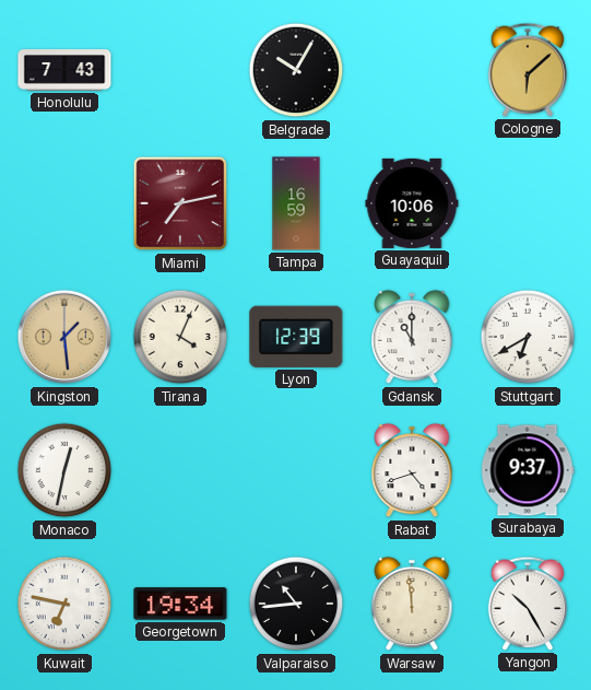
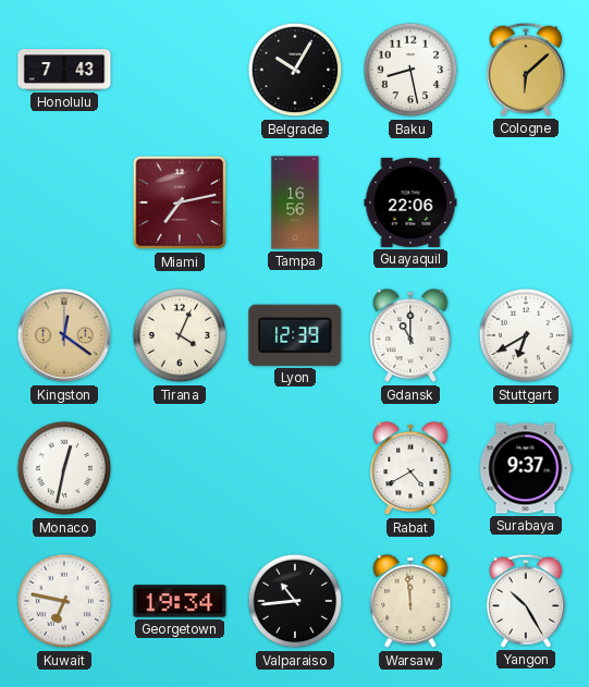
Baku: none -> 8:28
Tampa: 16:59 -> 16:56
Guayaquil: 10:06 -> 22:06
Kingston: 1:29 -> 12:21
Rabat: 4:42 -> 4:40
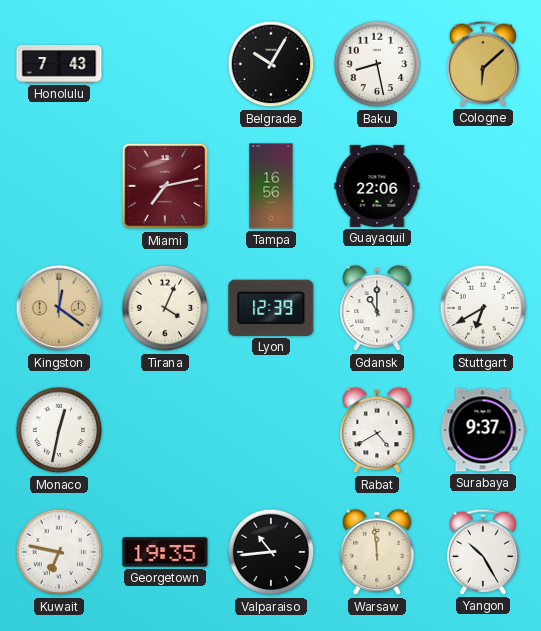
Georgetown: 19:34 -> 19:35
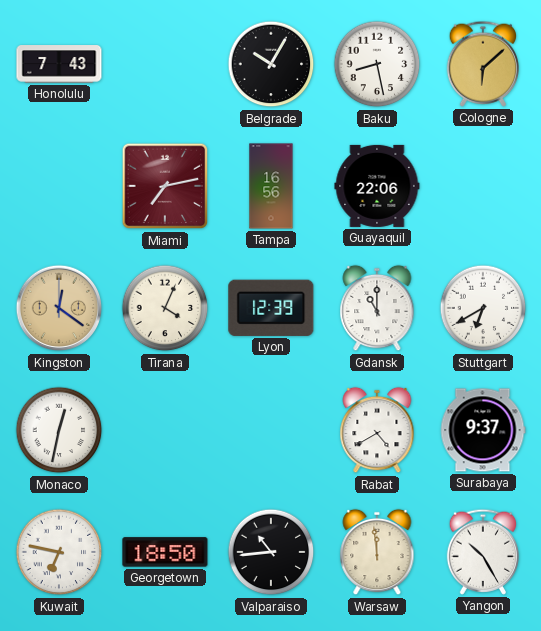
Georgetown: 19:35 -> 18:50
